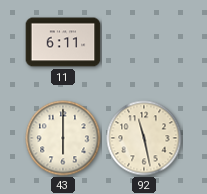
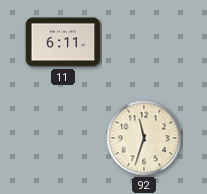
43: 6:00 -> none
92: 11:28 -> 11:33
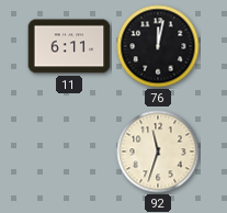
76: none -> 12:02
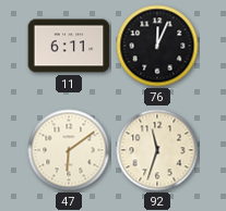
76: 12:02 -> 12:04
47: none -> 6:09
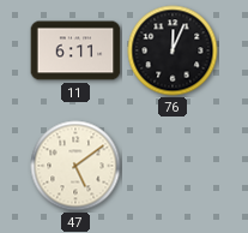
47: 6:09 -> 5:09
92: 11:33 -> none
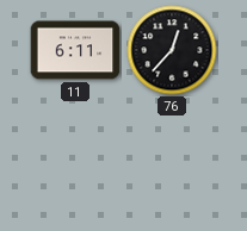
76: 12:04 -> 12:37
47: 5:09 -> none
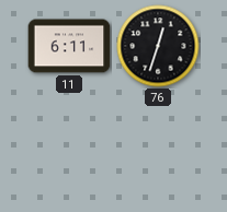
76: 12:37 -> 12:33
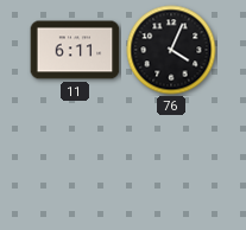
76: 12:33 -> 4:04
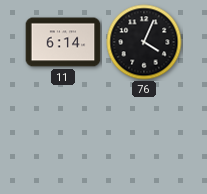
11: 6:11 -> 6:14
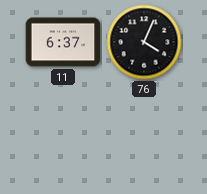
11: 6:14 -> 6:37
